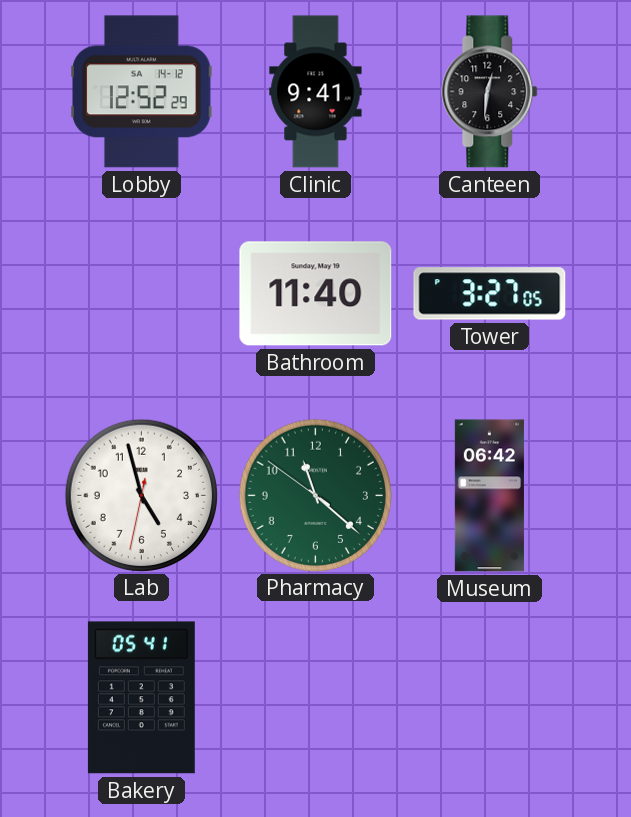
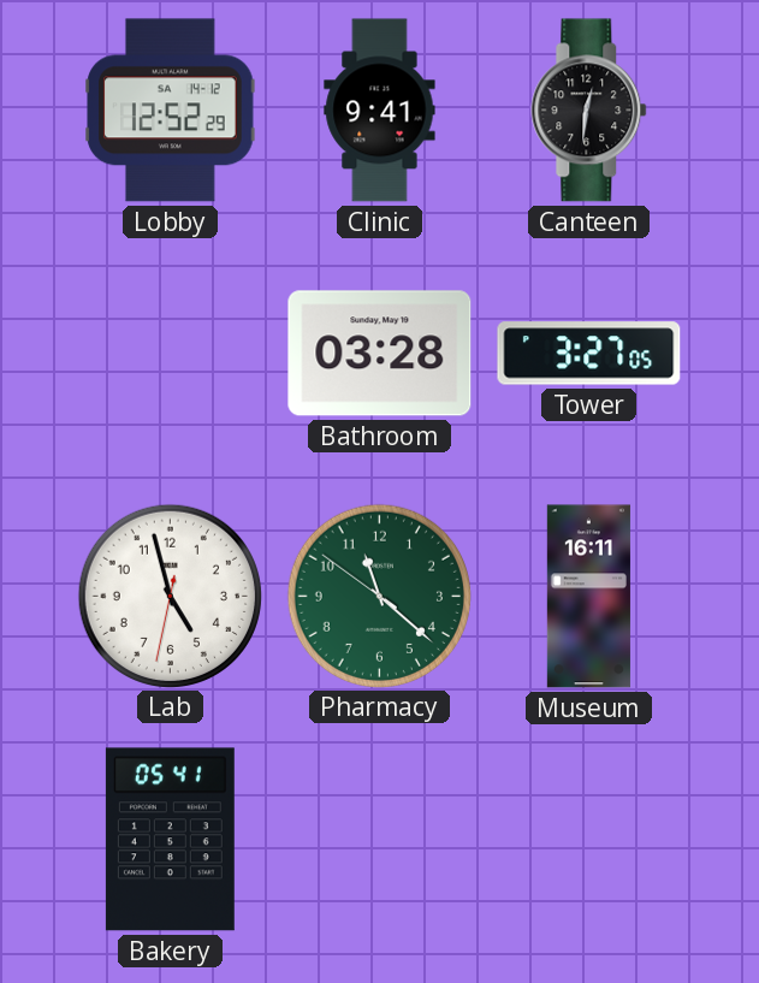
Bathroom: 11:40 -> 03:28
Museum: 06:42 -> 16:11
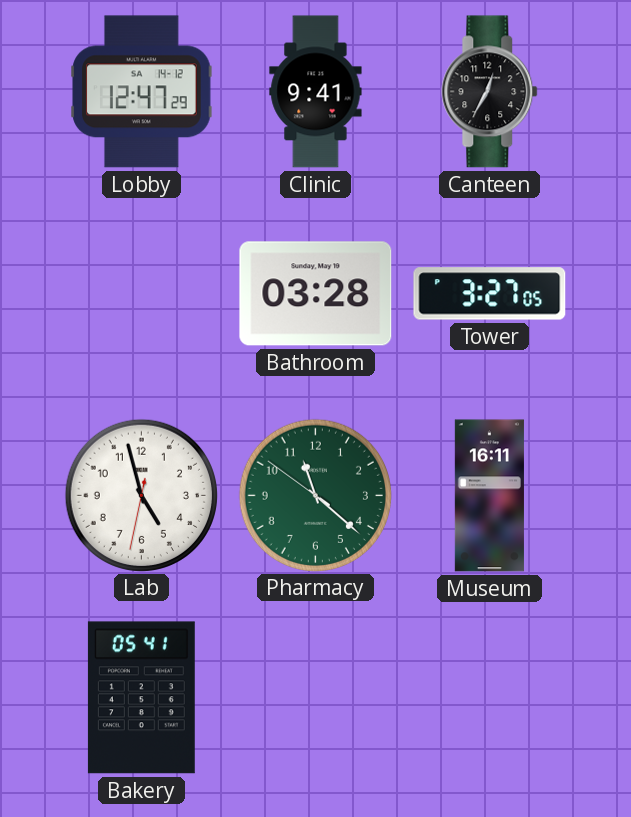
Lobby: 12:52 -> 12:47
Canteen: 12:31 -> 12:35
